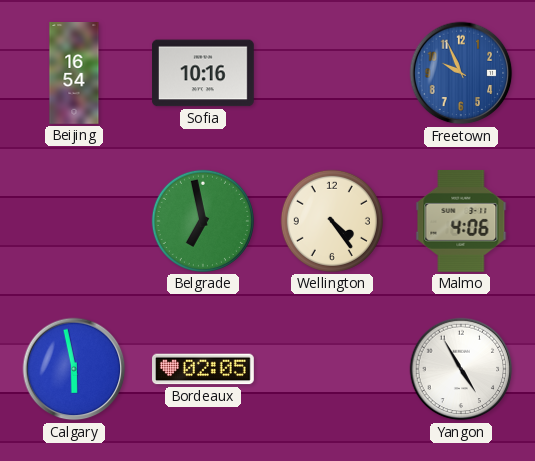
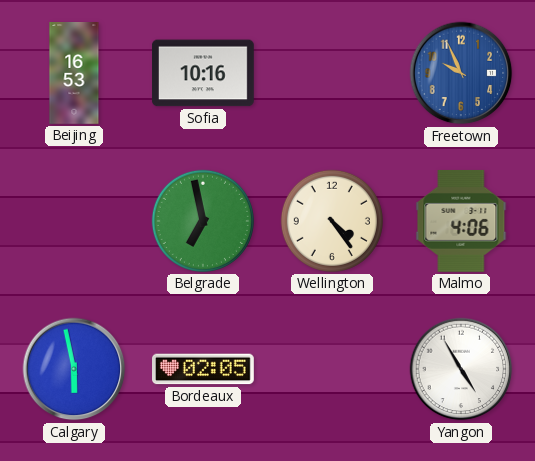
Beijing: 16:54 -> 16:53
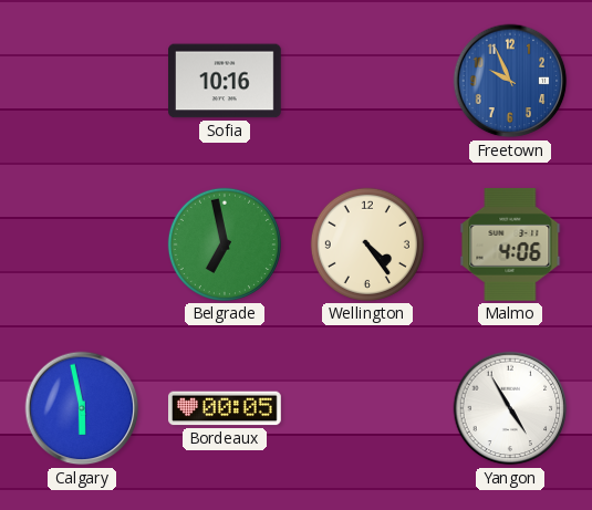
Beijing: 16:53 -> none
Bordeaux: 02:05 -> 00:05
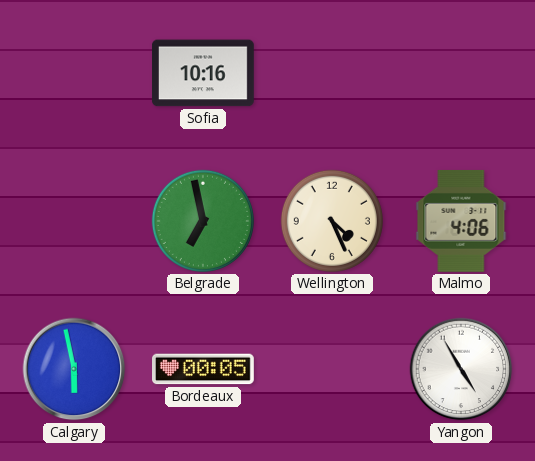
Freetown: 9:56 -> none
Wellington: 4:24 -> 4:26
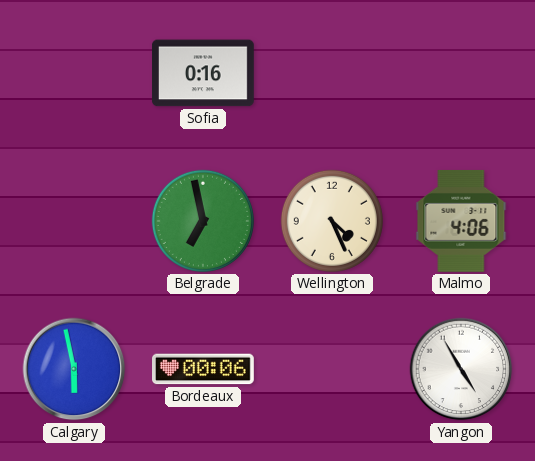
Sofia: 10:16 -> 0:16
Bordeaux: 00:05 -> 00:06
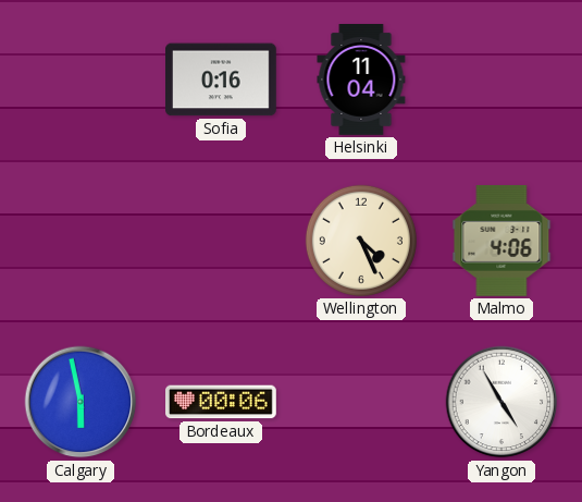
Helsinki: none -> 11:04
Belgrade: 6:58 -> none
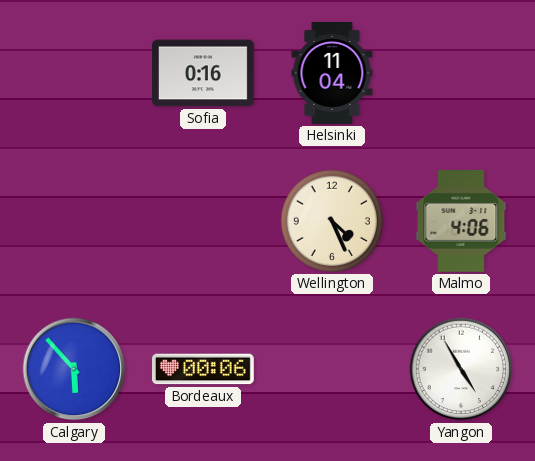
Calgary: 5:58 -> 5:53
